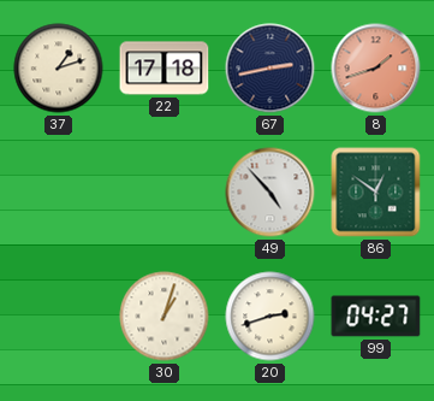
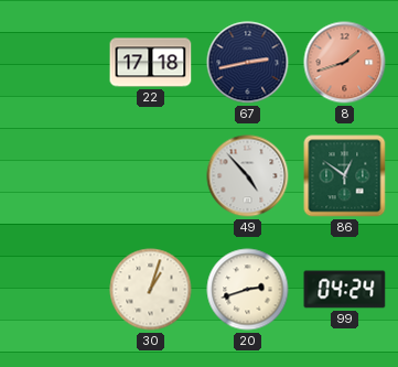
37: 1:12 -> none
99: 04:27 -> 04:24
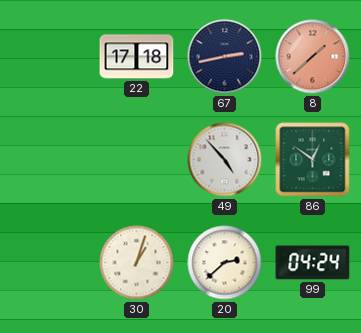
8: 1:42 -> 1:38
20: 2:42 -> 2:38
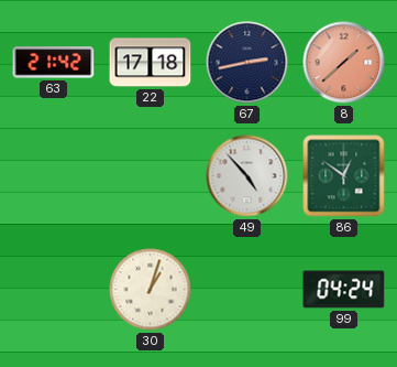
63: none -> 21:42
20: 2:38 -> none
